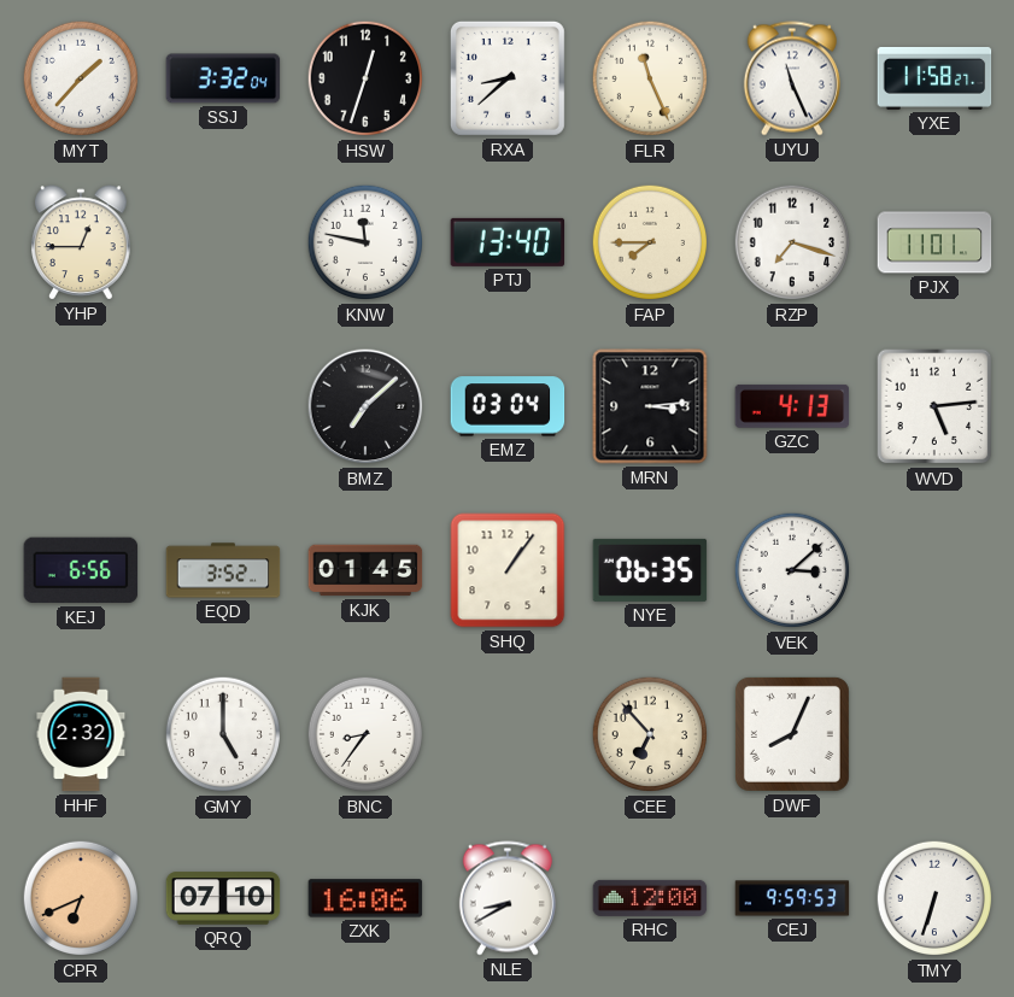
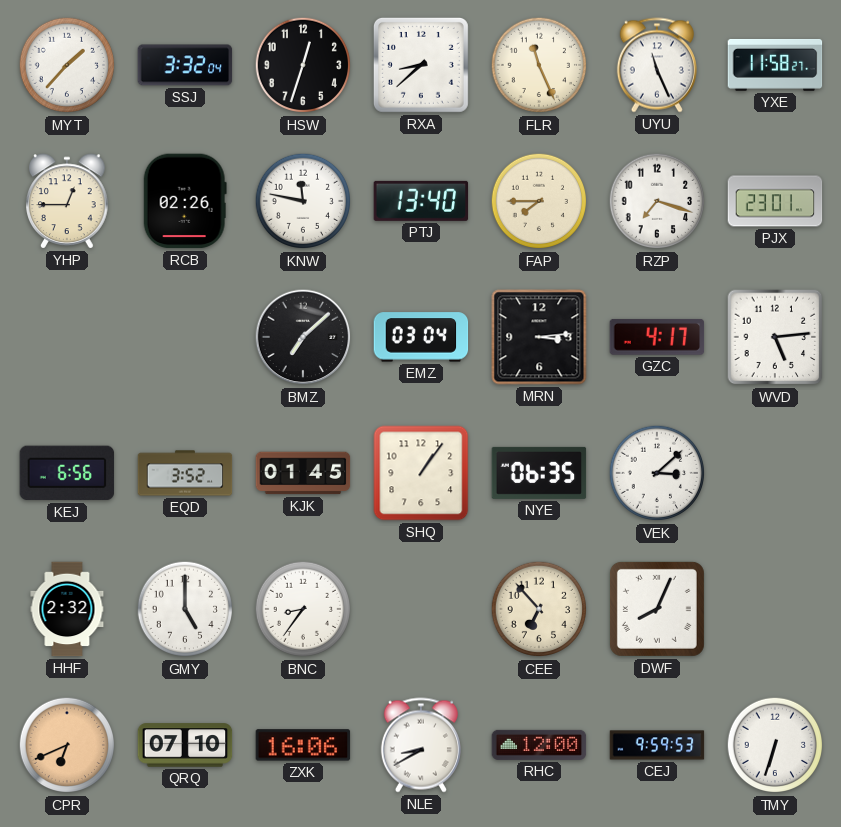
RCB: none -> 02:26
PJX: 11:01 -> 23:01
GZC: 4:13 -> 4:17
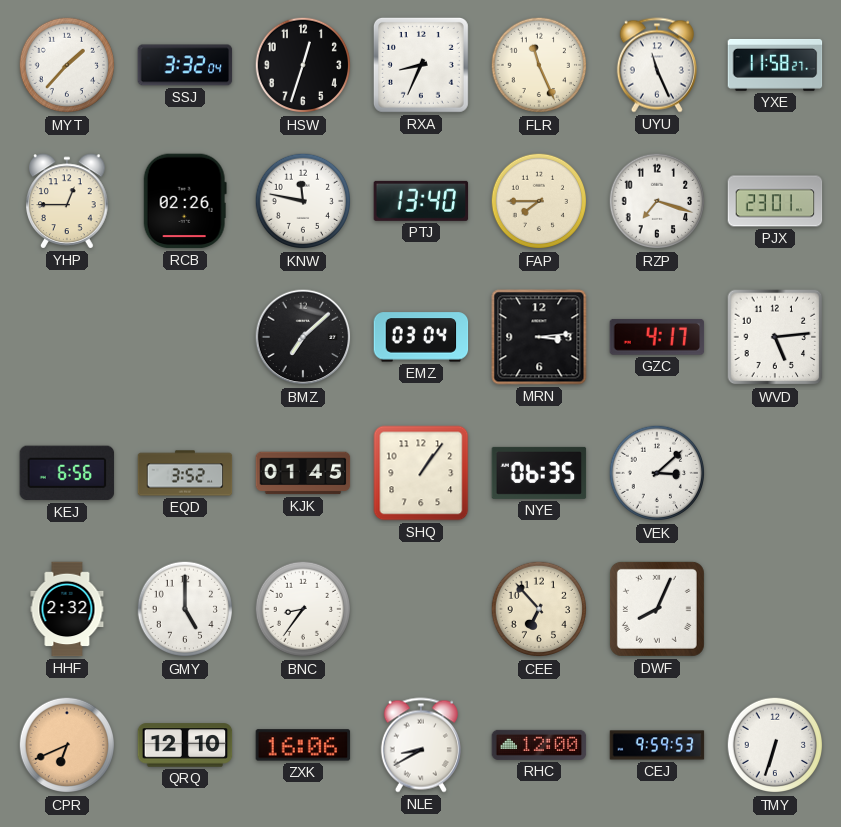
RXA: 8:38 -> 8:34
QRQ: 07:10 -> 12:10
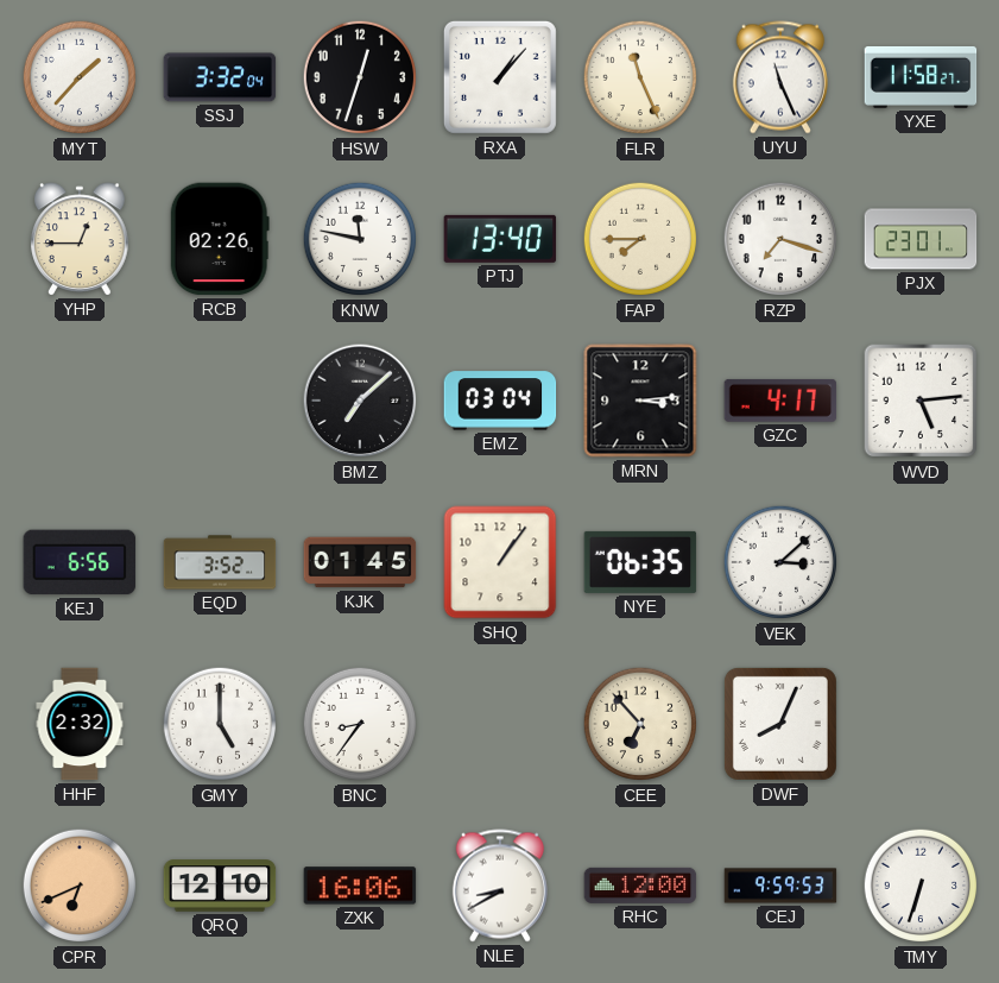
RXA: 8:34 -> 1:07
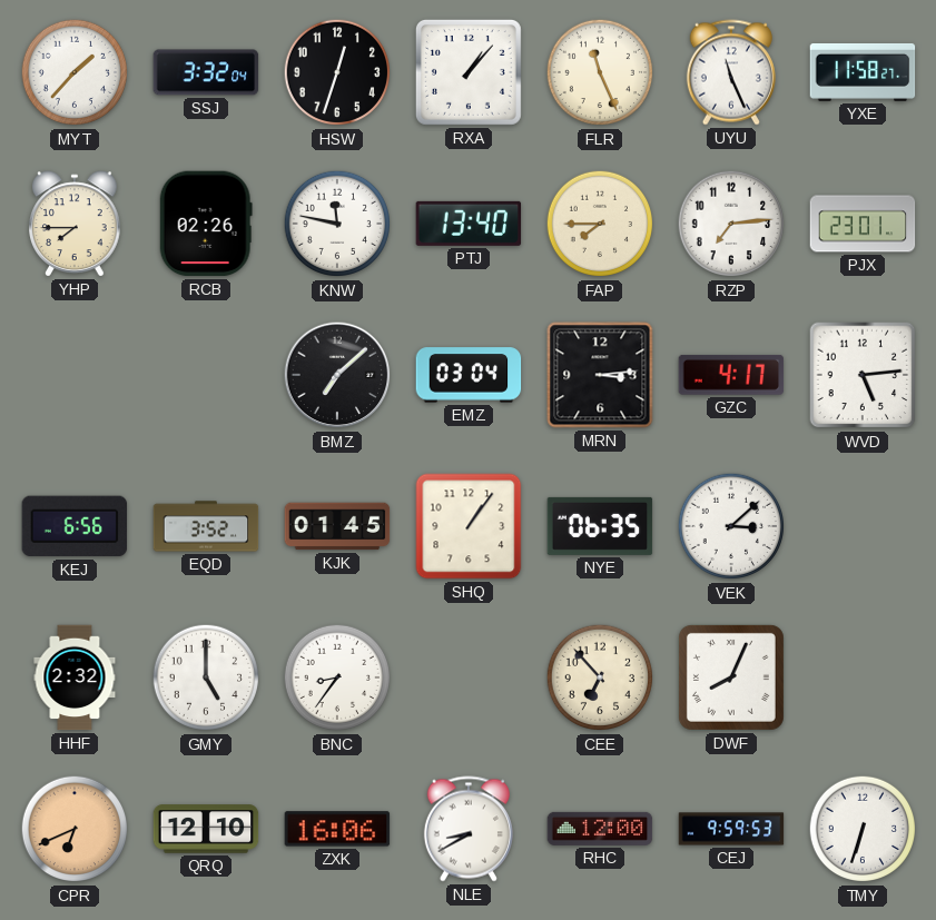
YHP: 12:45 -> 7:45
RZP: 7:18 -> 7:14
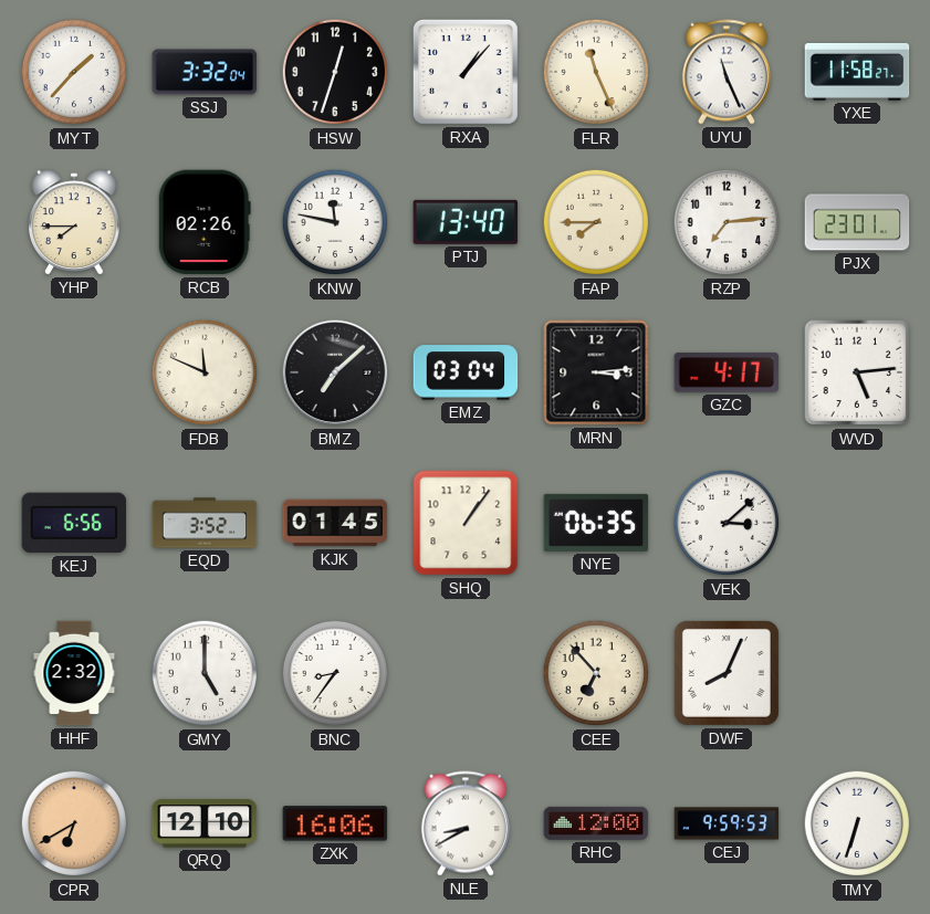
FDB: none -> 11:49
CPR: 6:41 -> 6:40
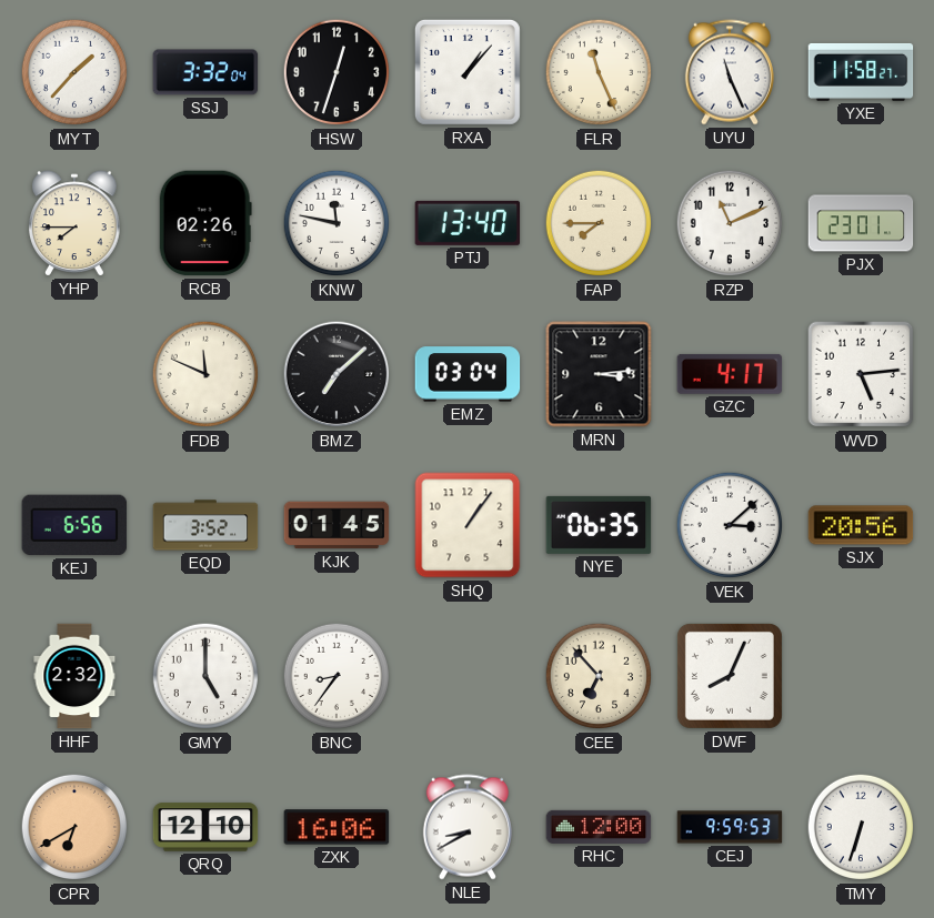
RZP: 7:14 -> 11:11
SJX: none -> 20:56
